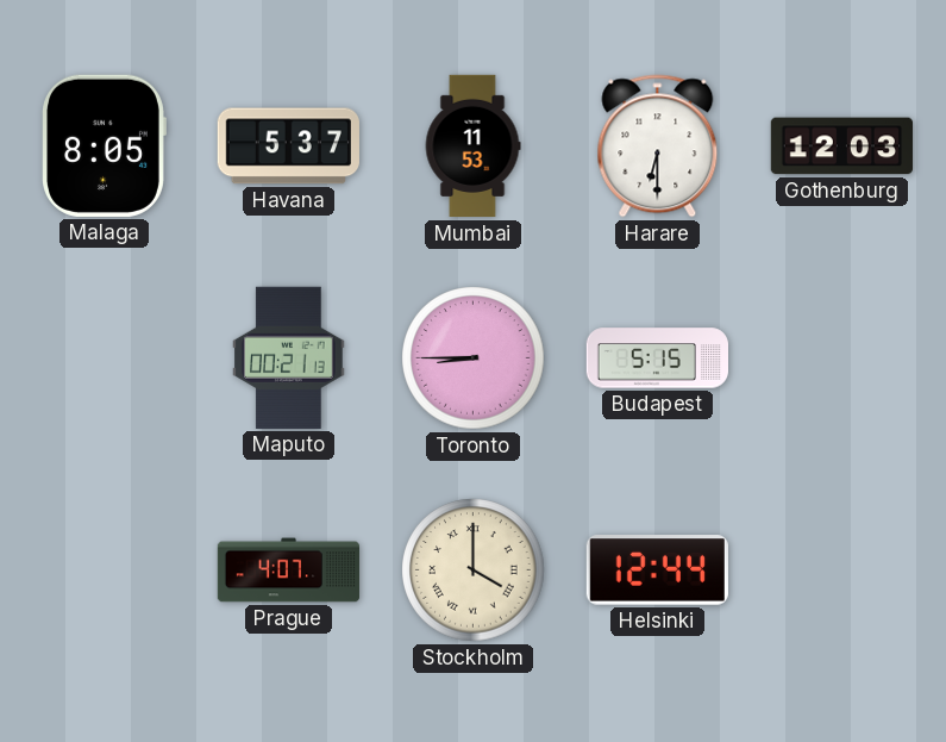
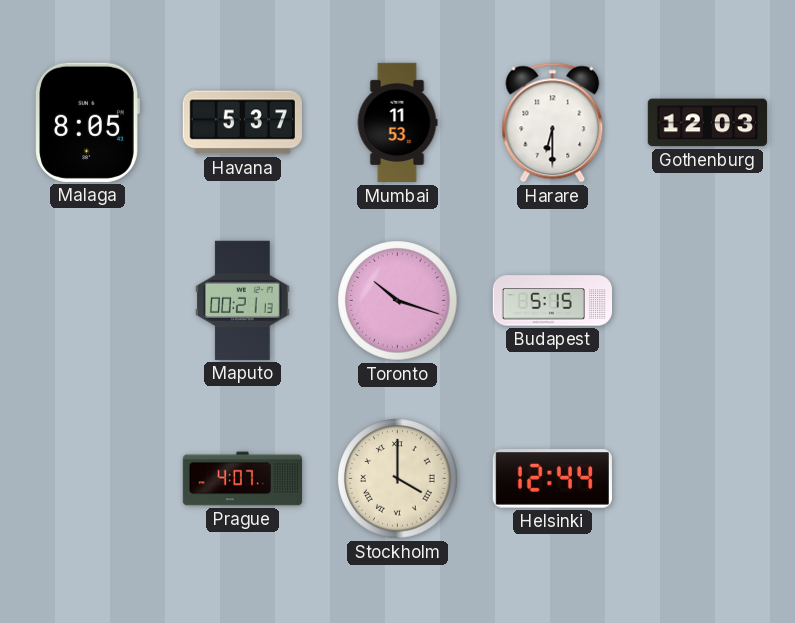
Toronto: 8:45 -> 10:18
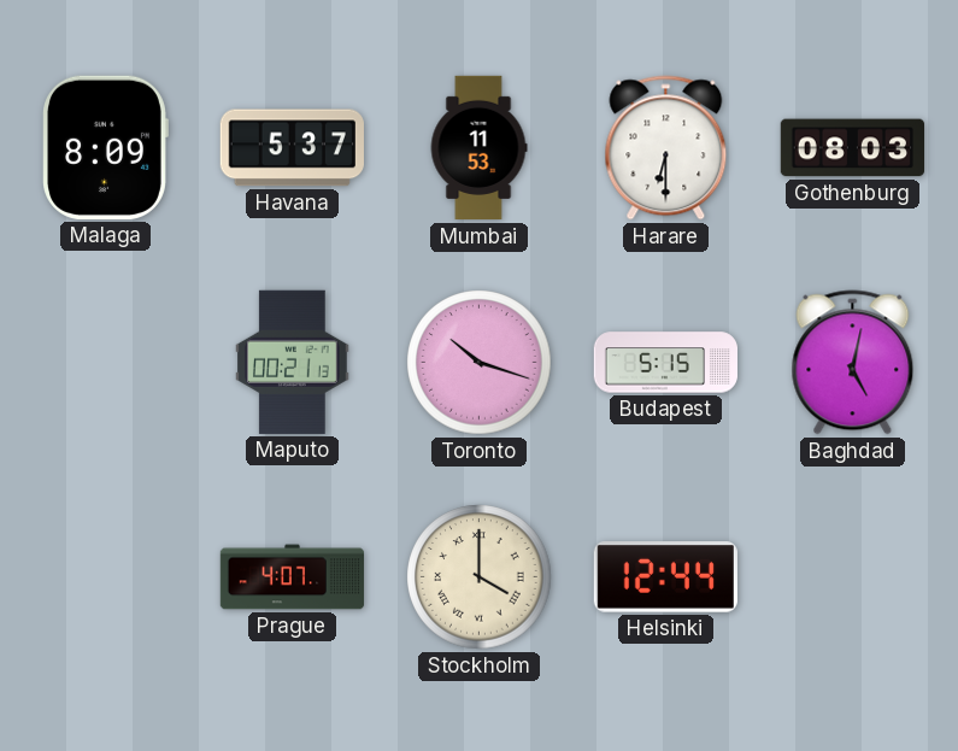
Malaga: 8:05 -> 8:09
Gothenburg: 12:03 -> 08:03
Baghdad: none -> 5:02
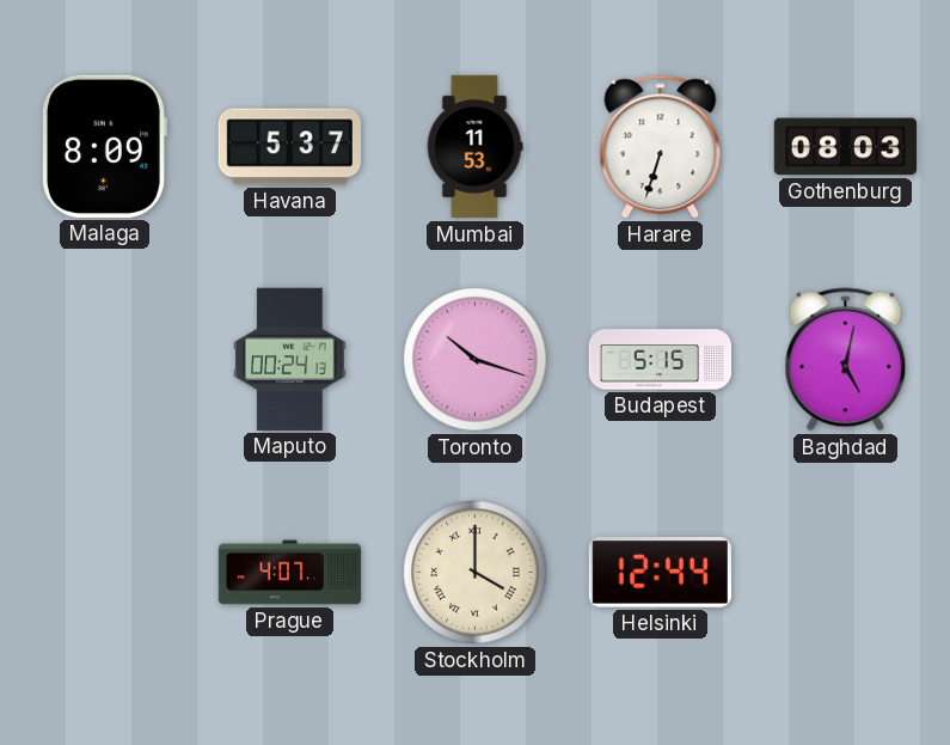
Harare: 6:30 -> 6:33
Maputo: 00:21 -> 00:24
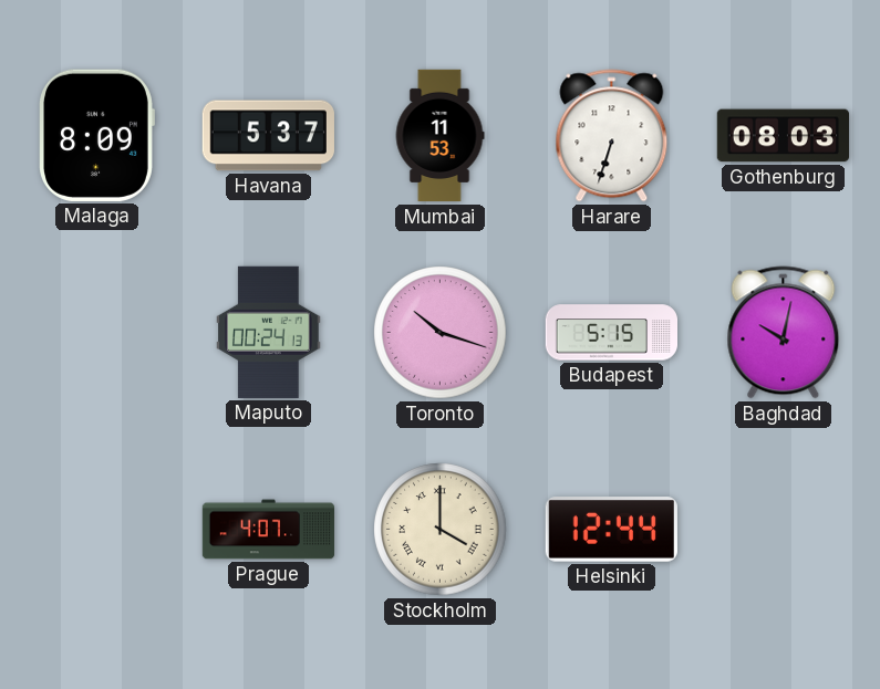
Baghdad: 5:02 -> 10:02
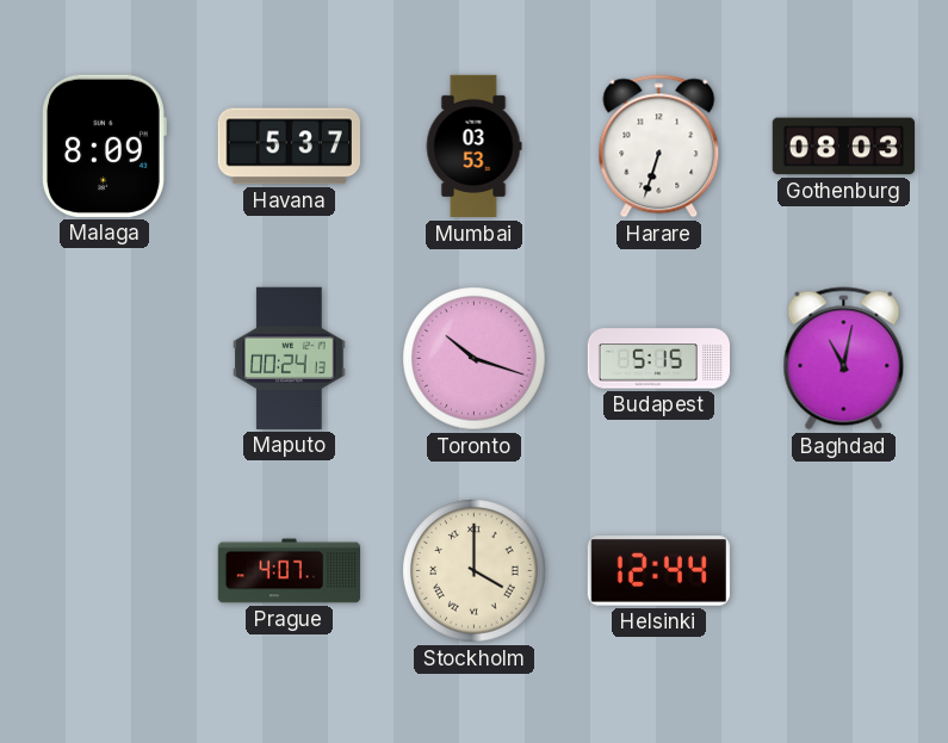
Mumbai: 11:53 -> 03:53
Baghdad: 10:02 -> 11:02
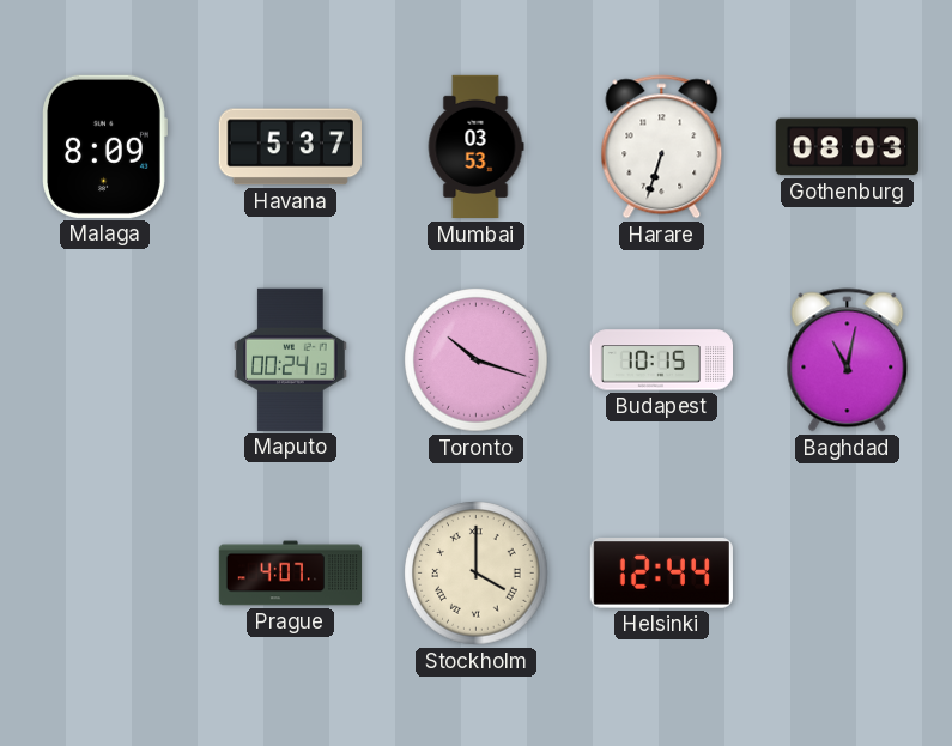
Budapest: 5:15 -> 10:15
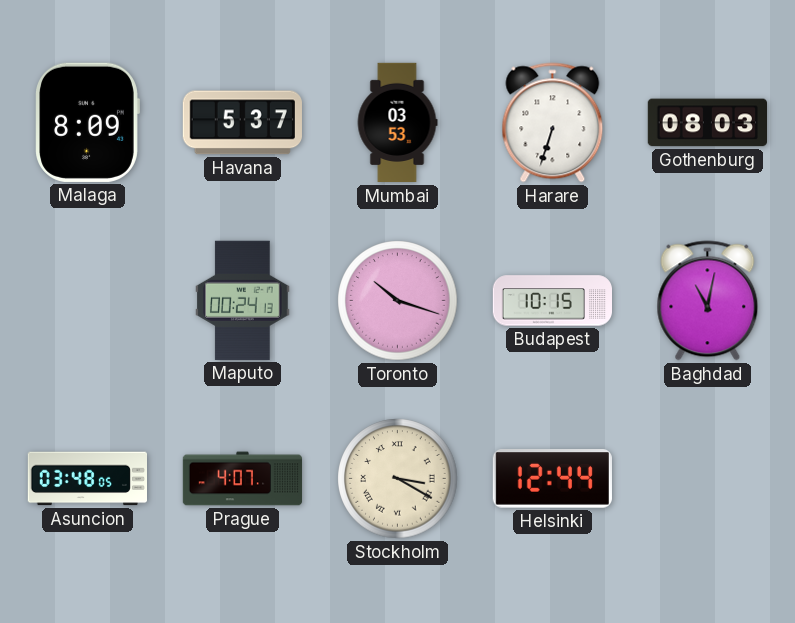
Asuncion: none -> 03:48
Stockholm: 4:00 -> 3:20
